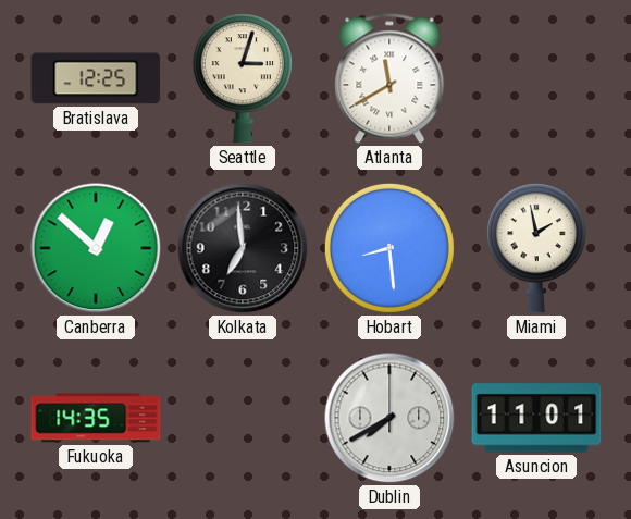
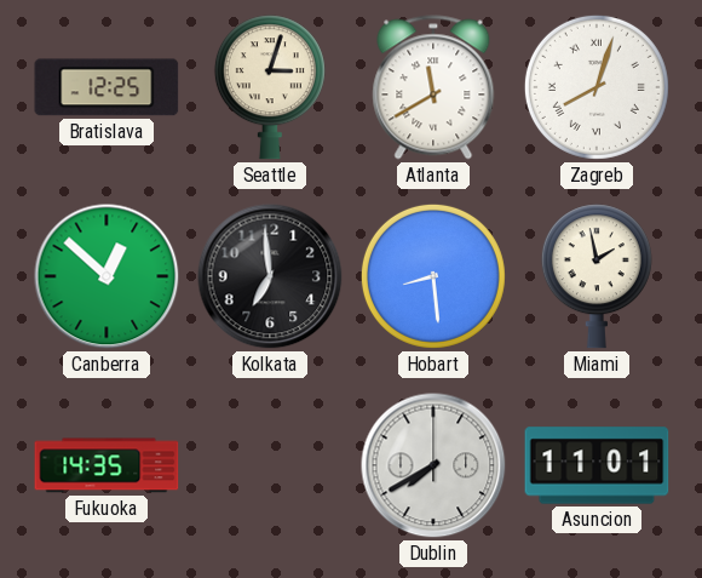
Zagreb: none -> 8:03
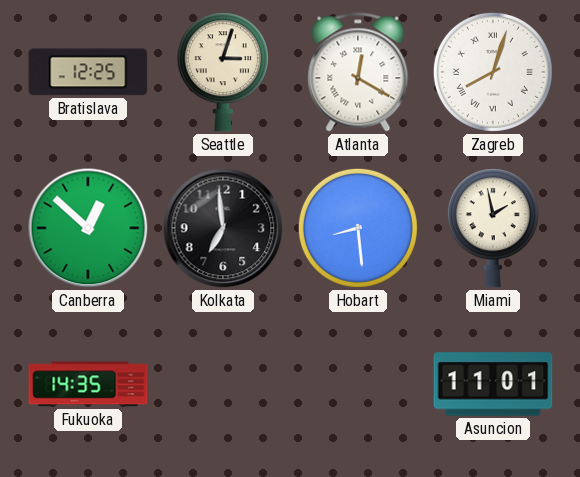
Atlanta: 11:40 -> 12:20
Dublin: 7:40 -> none
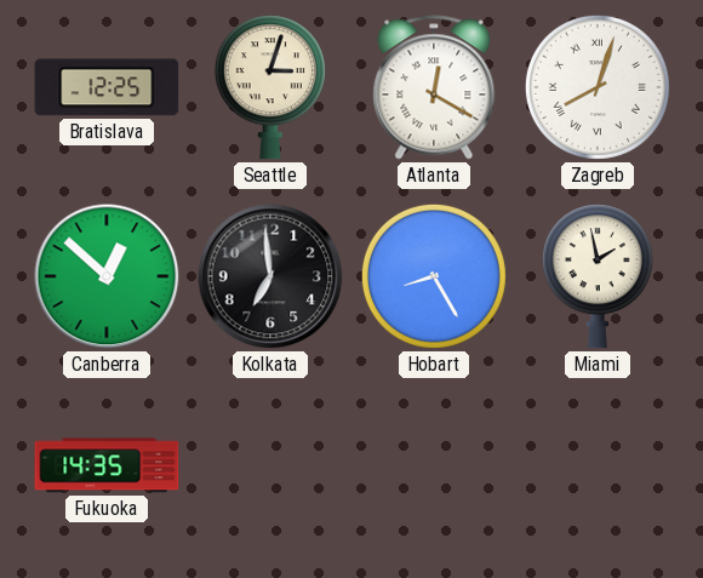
Hobart: 8:29 -> 8:25
Asuncion: 11:01 -> none
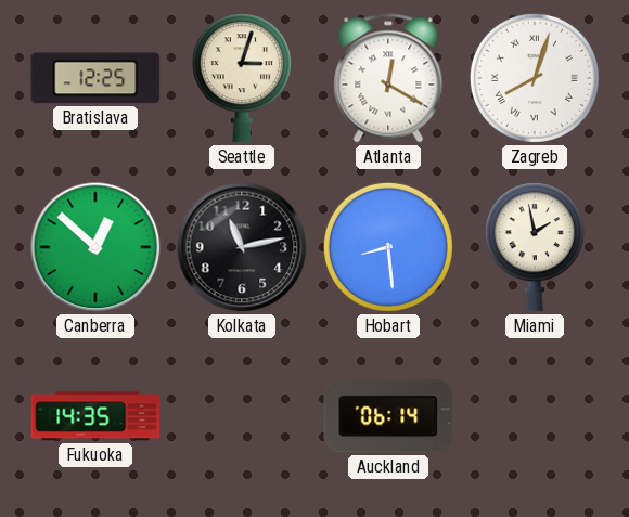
Kolkata: 6:59 -> 11:13
Hobart: 8:25 -> 8:29
Auckland: none -> 06:14
